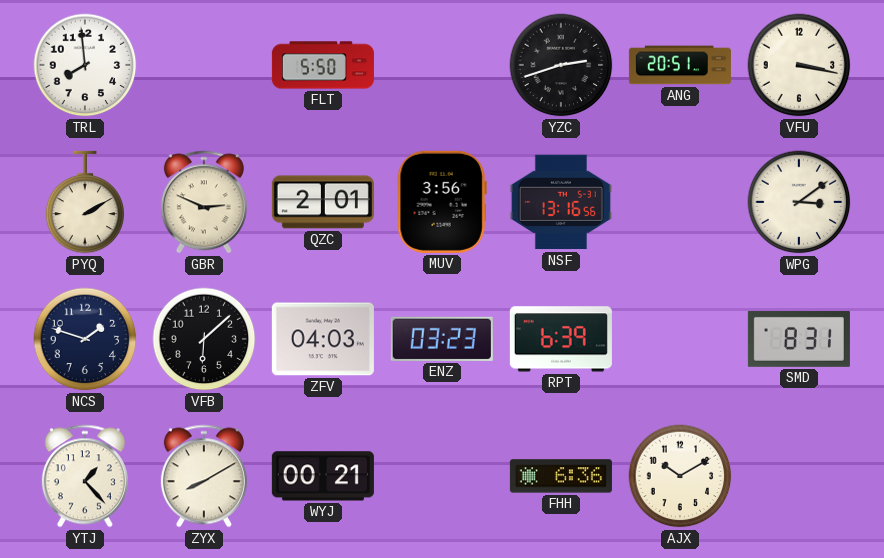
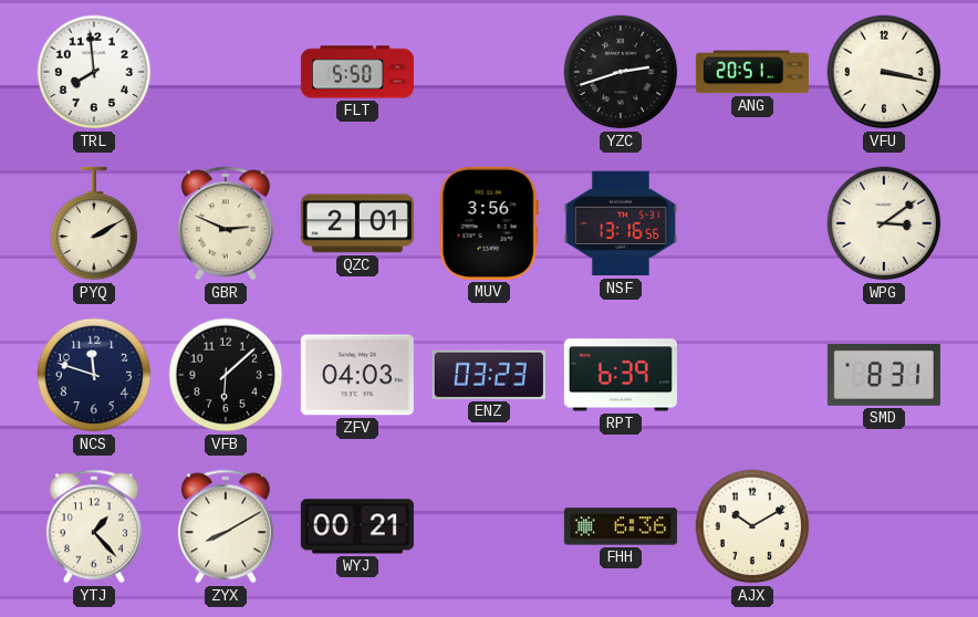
NCS: 1:48 -> 11:48
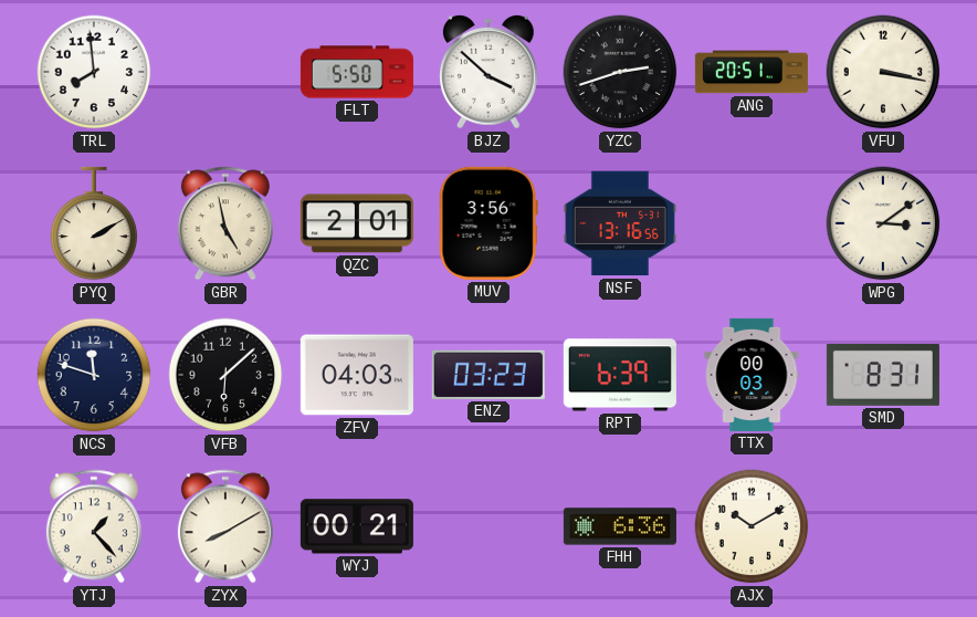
BJZ: none -> 3:52
GBR: 2:49 -> 4:58
TTX: none -> 00:03
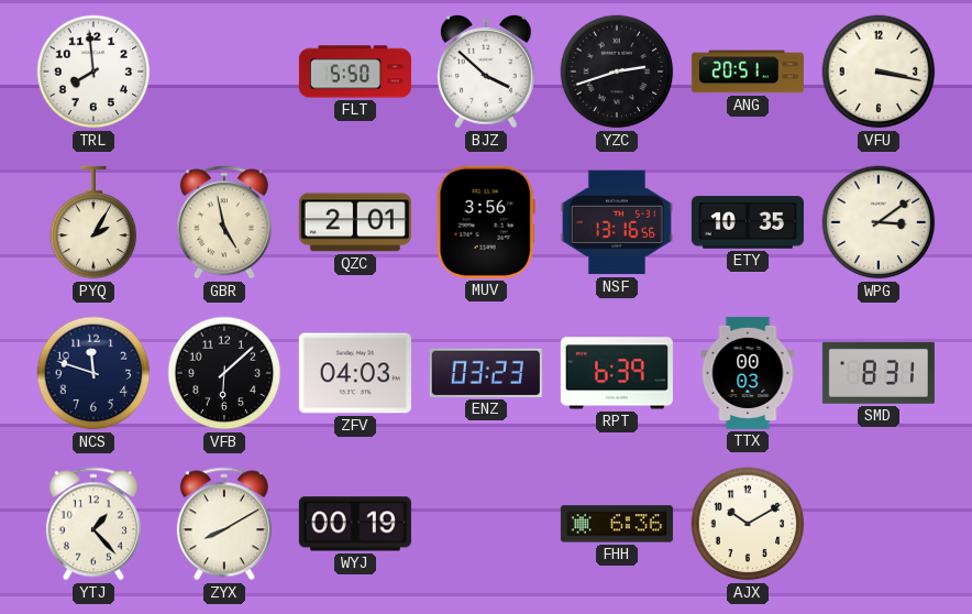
PYQ: 2:10 -> 2:05
ETY: none -> 10:35
WYJ: 00:21 -> 00:19
